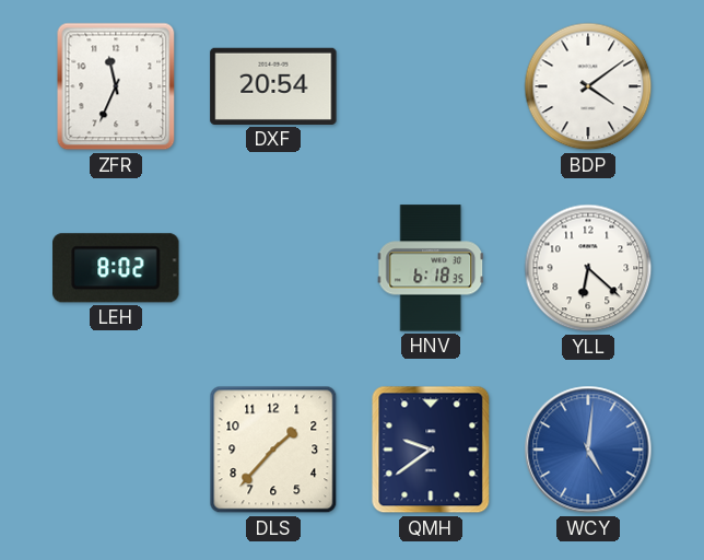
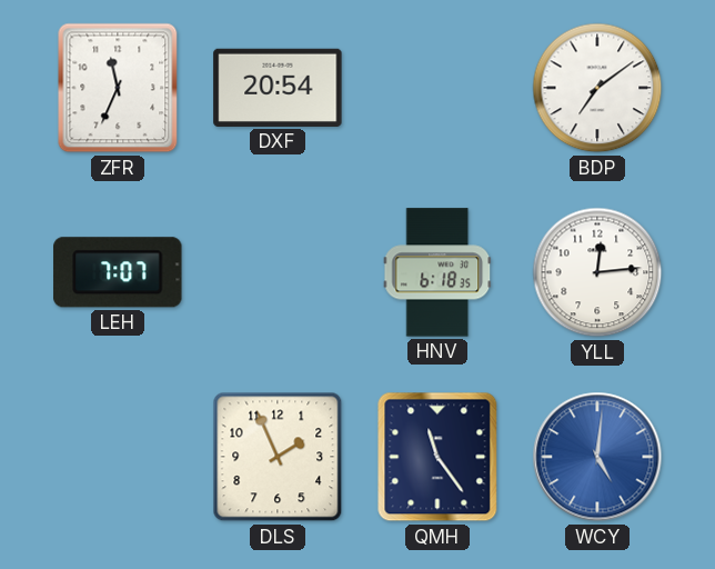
BDP: 4:09 -> 7:09
LEH: 8:02 -> 7:07
YLL: 6:22 -> 12:14
DLS: 1:37 -> 1:56
QMH: 9:39 -> 11:24
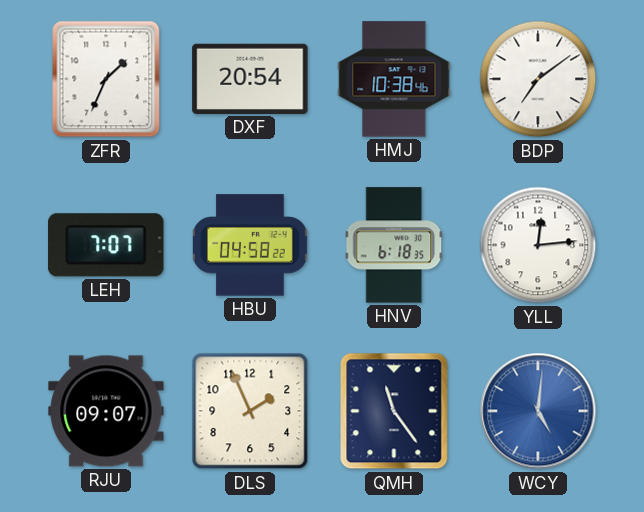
ZFR: 11:34 -> 1:34
HMJ: none -> 10:38
HBU: none -> 04:58
RJU: none -> 09:07
